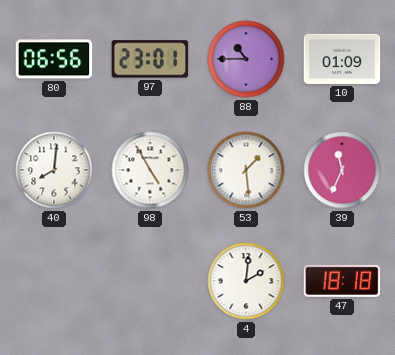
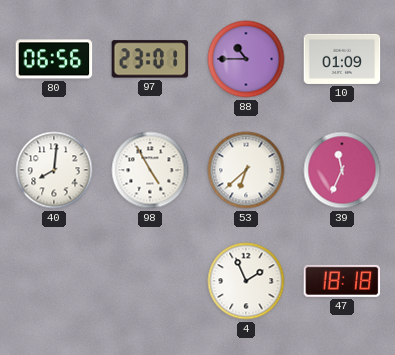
53: 1:29 -> 6:38
4: 2:01 -> 1:56
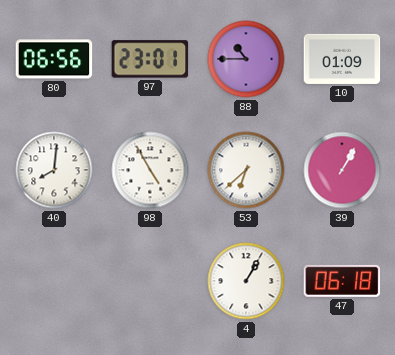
39: 11:34 -> 1:05
4: 1:56 -> 1:05
47: 18:18 -> 06:18
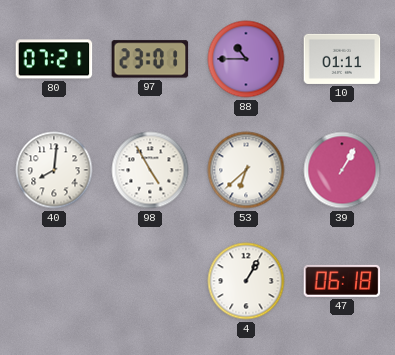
80: 06:56 -> 07:21
10: 01:09 -> 01:11
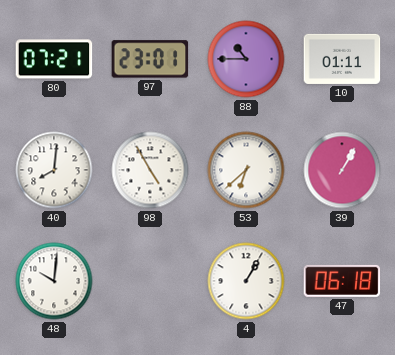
48: none -> 10:01
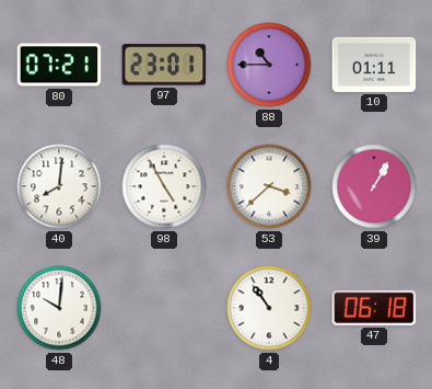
53: 6:38 -> 3:38
4: 1:05 -> 10:54
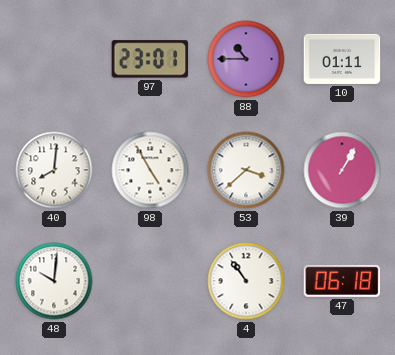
80: 07:21 -> none
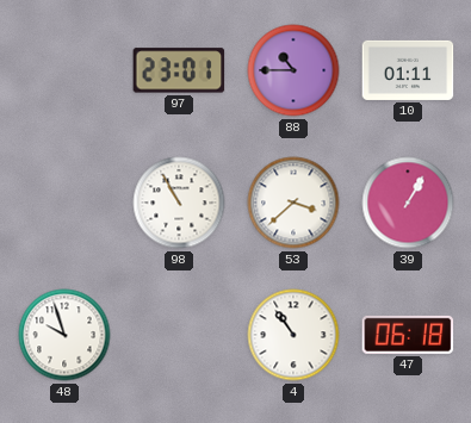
40: 8:01 -> none
98: 4:55 -> 10:55
48: 10:01 -> 9:57
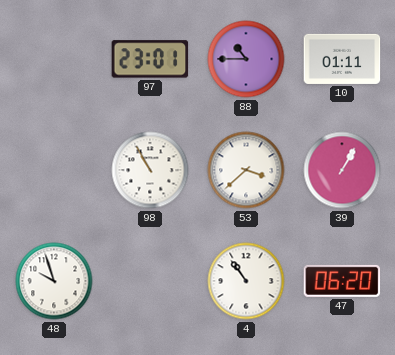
47: 06:18 -> 06:20
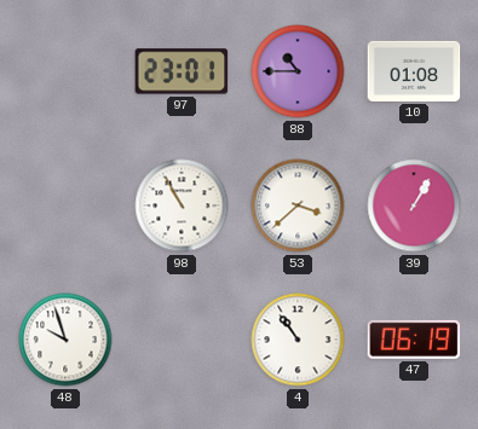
10: 01:11 -> 01:08
47: 06:20 -> 06:19
